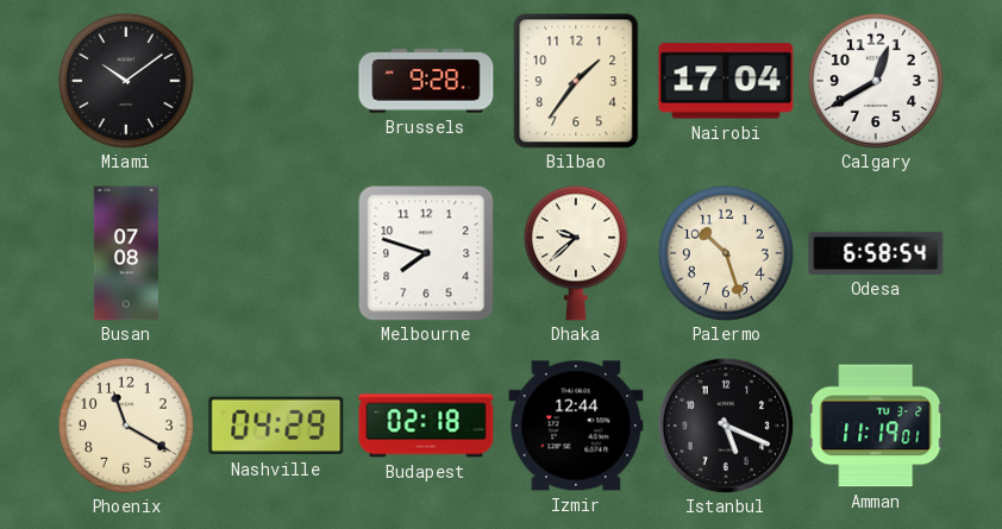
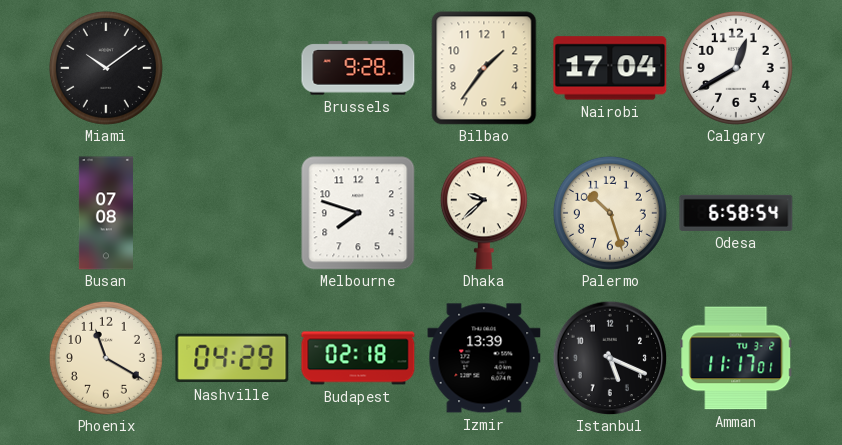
Izmir: 12:44 -> 13:39
Amman: 11:19 -> 11:17
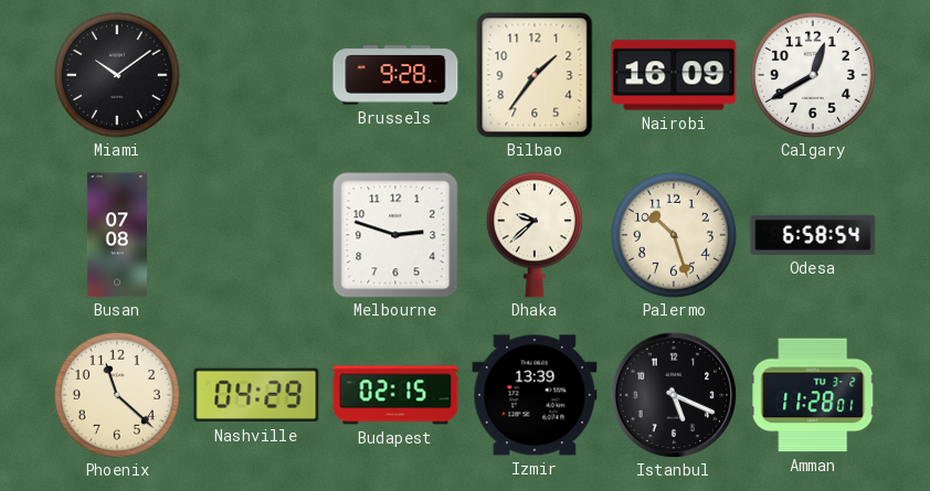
Nairobi: 17:04 -> 16:09
Melbourne: 7:48 -> 2:48
Phoenix: 11:20 -> 11:22
Budapest: 02:18 -> 02:15
Amman: 11:17 -> 11:28
